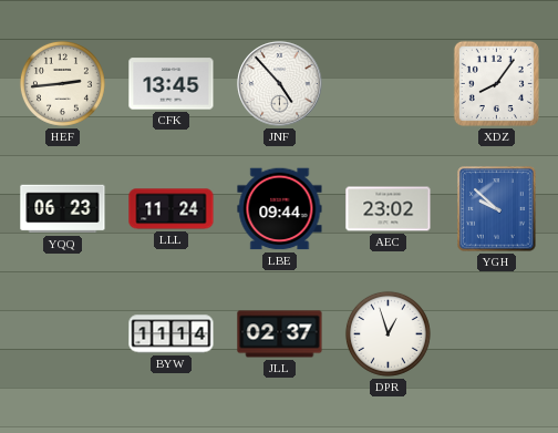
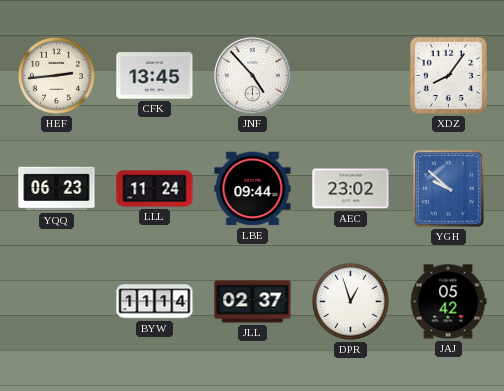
JAJ: none -> 05:42
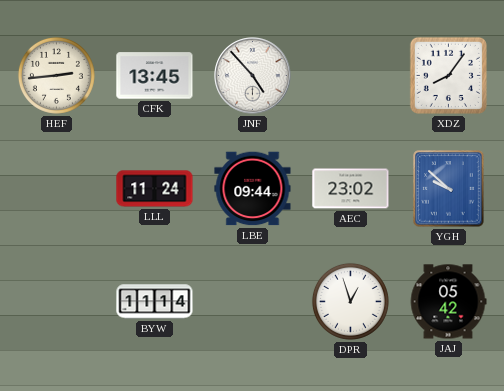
YQQ: 06:23 -> none
JLL: 02:37 -> none
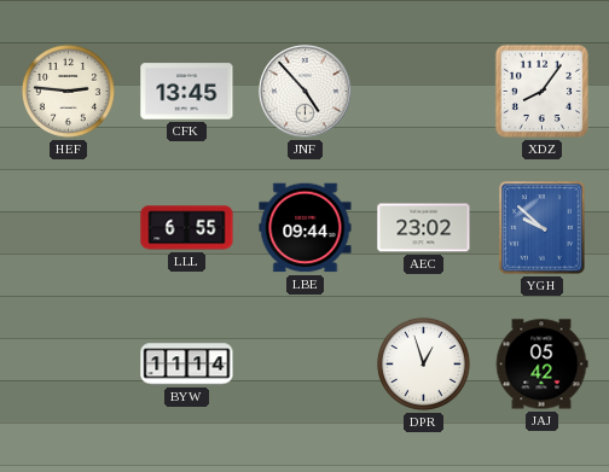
HEF: 2:44 -> 2:46
LLL: 11:24 -> 6:55
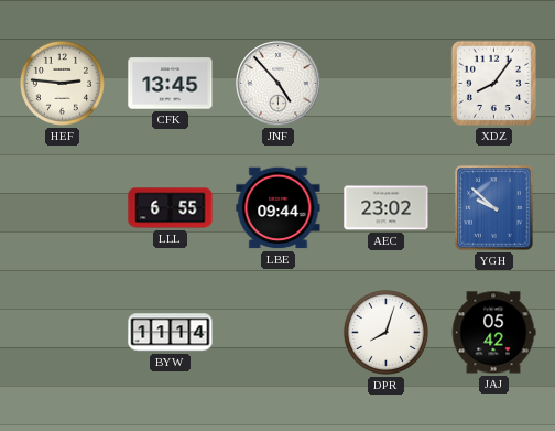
DPR: 12:57 -> 8:03
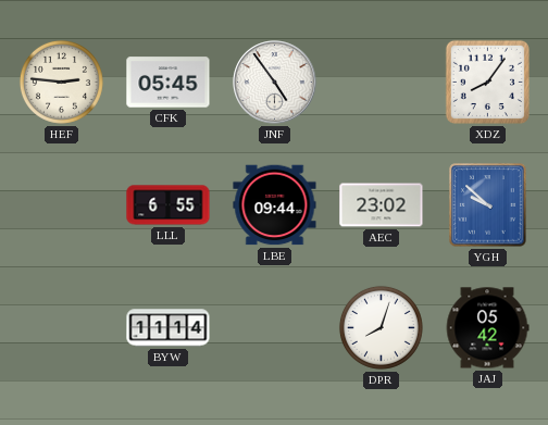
CFK: 13:45 -> 05:45
JNF: 4:53 -> 4:54
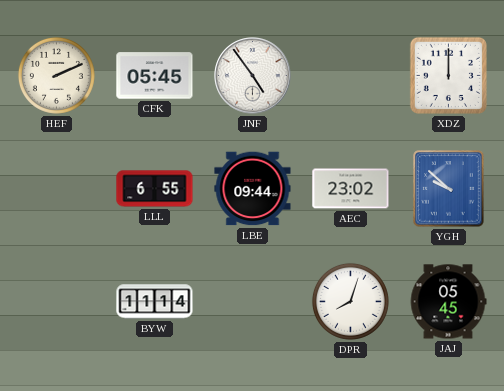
HEF: 2:46 -> 2:11
XDZ: 8:06 -> 12:00
JAJ: 05:42 -> 05:45
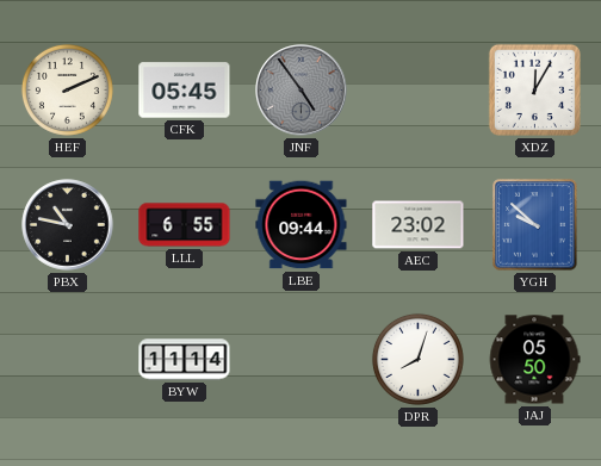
JNF dial: white -> grey
XDZ: 12:00 -> 12:05
PBX: none -> 10:47
JAJ: 05:45 -> 05:50
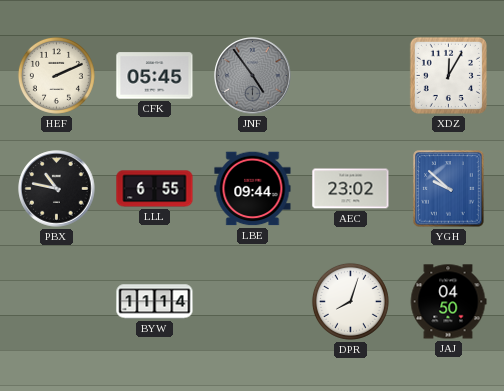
JAJ: 05:50 -> 04:50
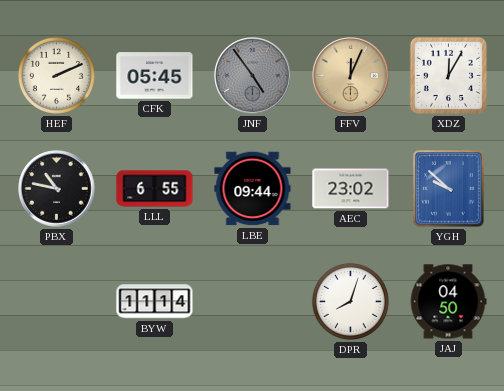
FFV: none -> 12:04
